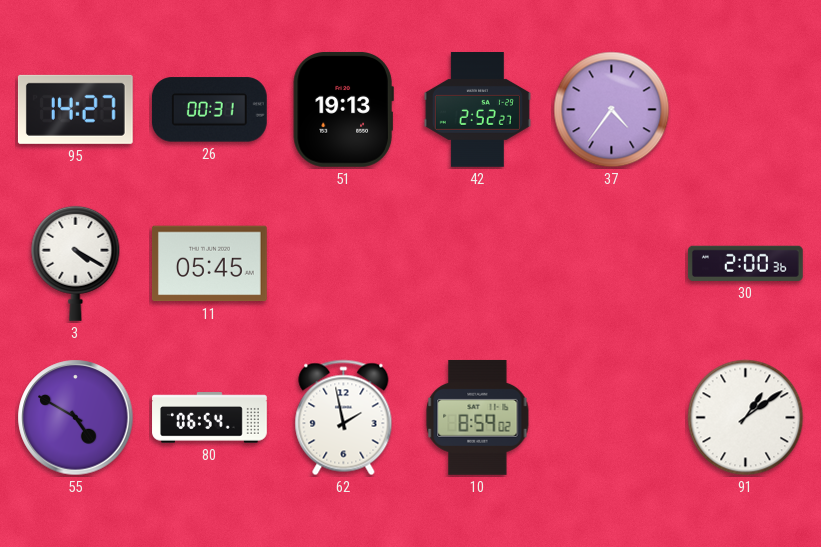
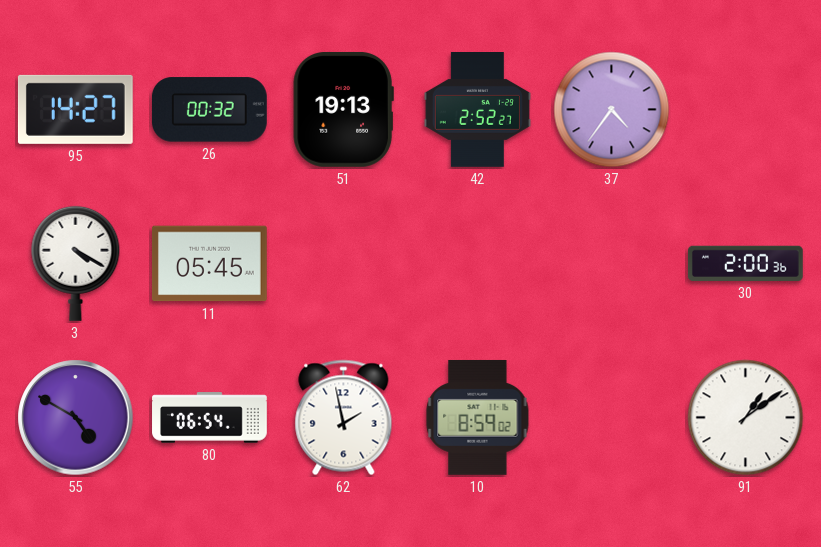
26: 00:31 -> 00:32
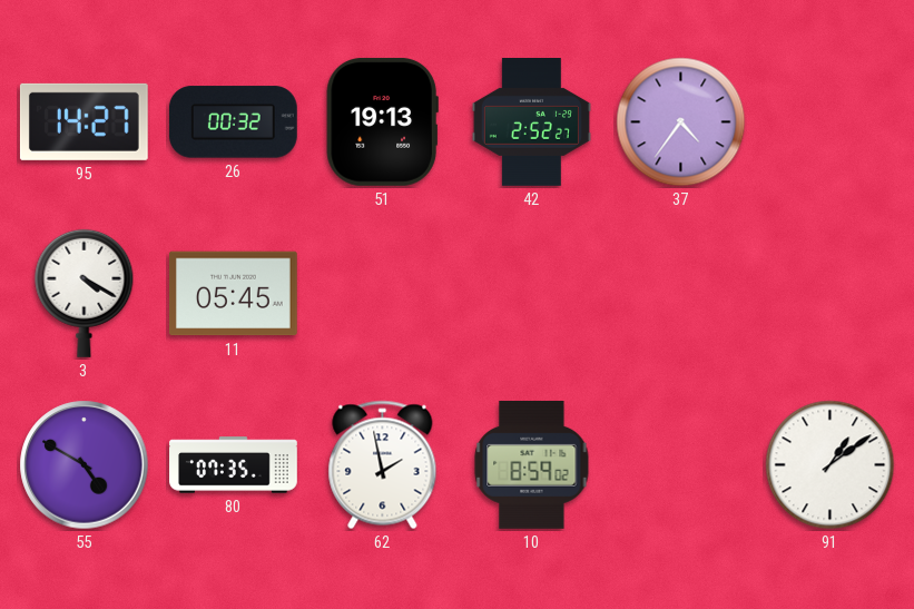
30: 2:00 -> none
80: 06:54 -> 07:35
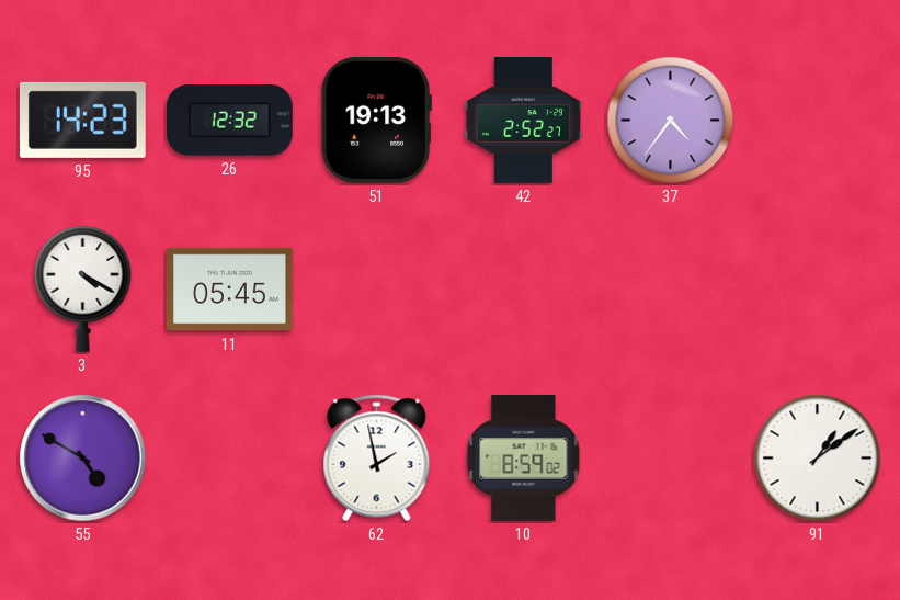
95: 14:27 -> 14:23
26: 00:32 -> 12:32
80: 07:35 -> none
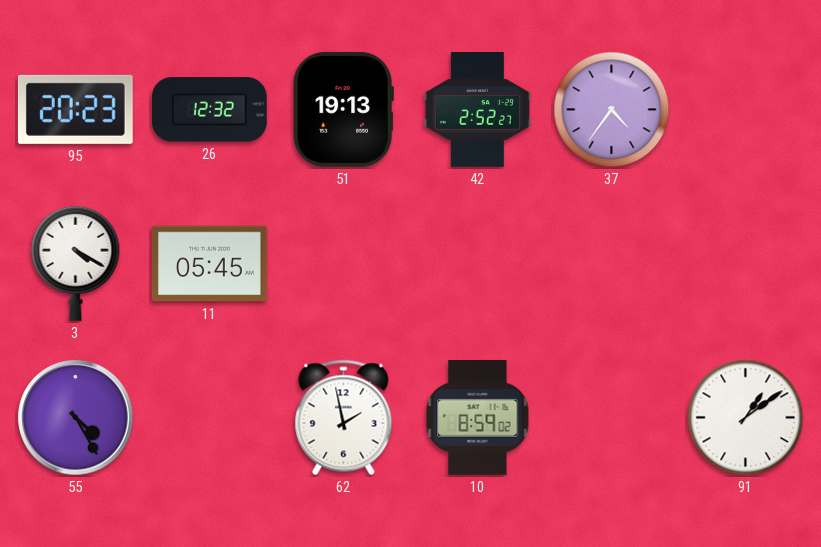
95: 14:23 -> 20:23
55: 4:50 -> 4:25
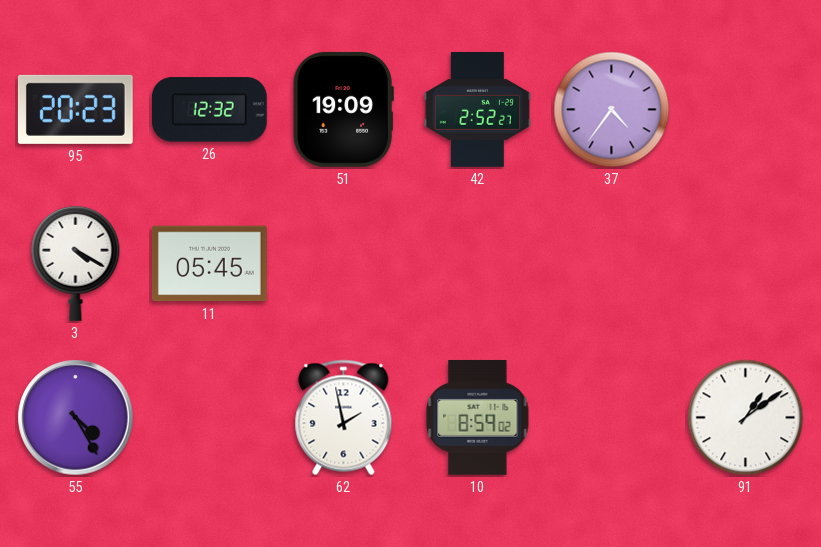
51: 19:13 -> 19:09
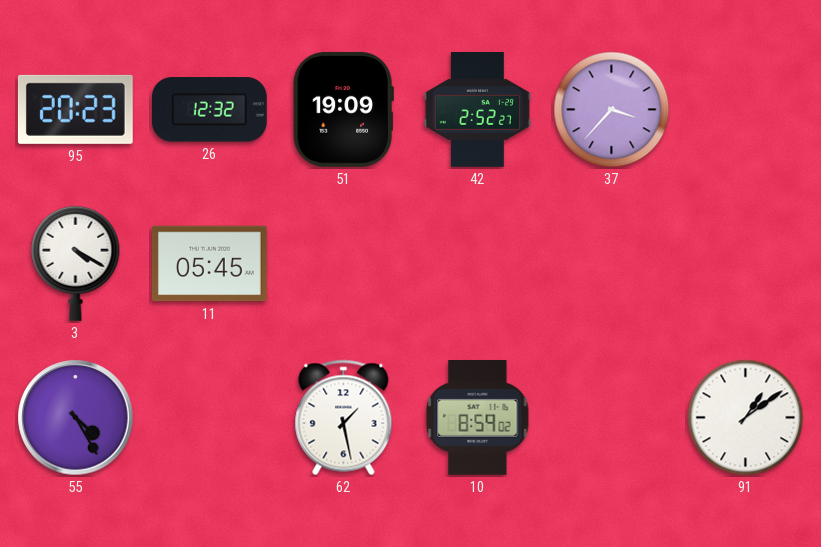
37: 4:36 -> 3:37
62: 1:58 -> 1:28
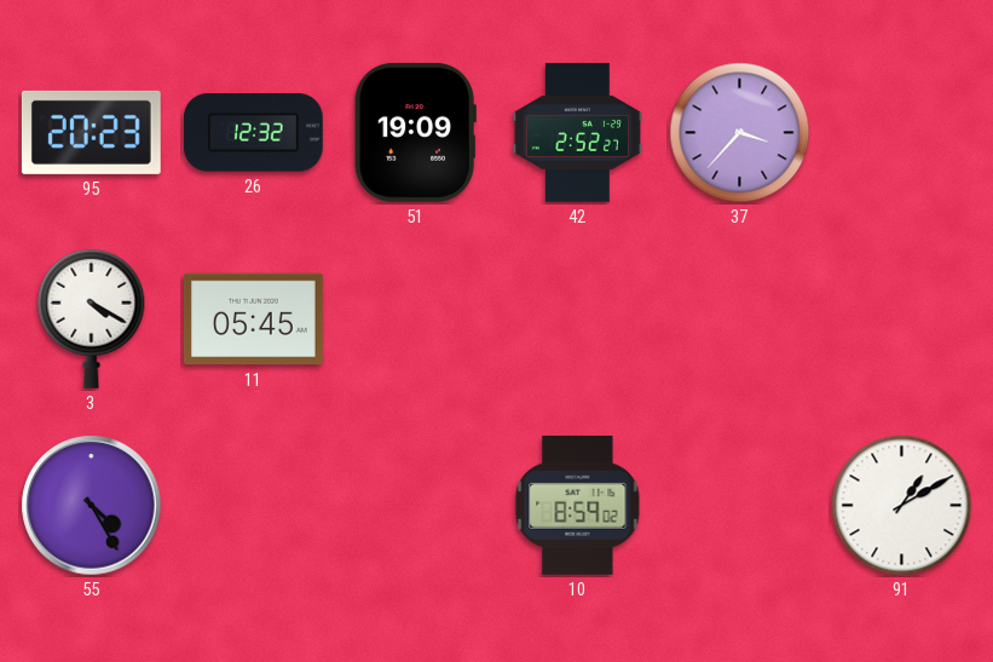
62: 1:28 -> none
91: 1:09 -> 1:10
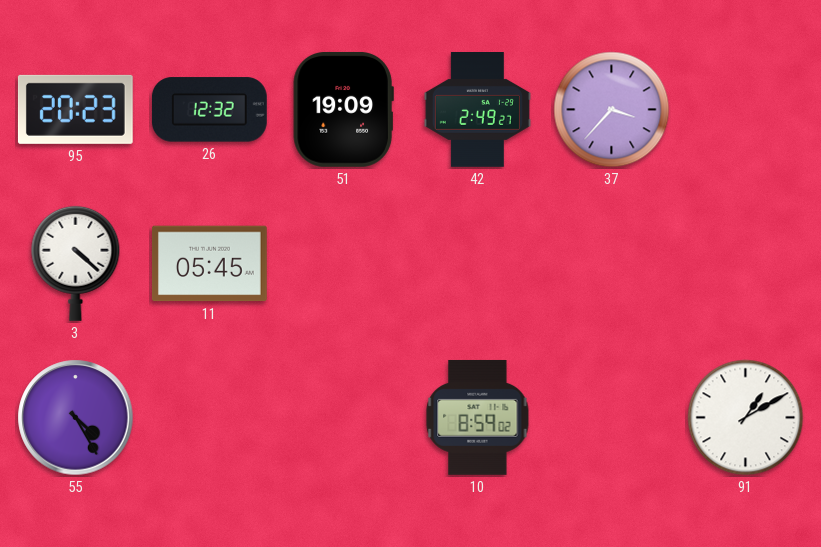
42: 2:52 -> 2:49
3: 4:20 -> 4:22
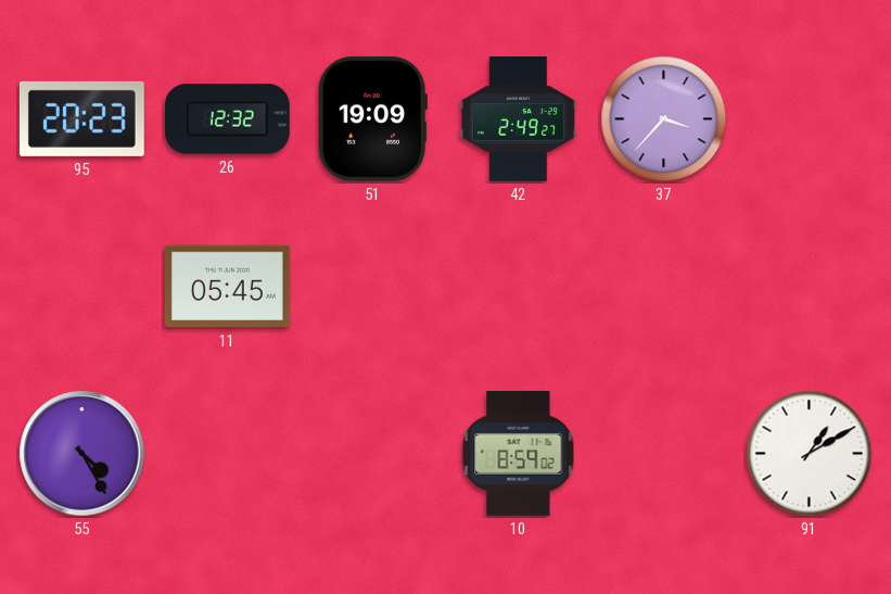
3: 4:22 -> none
